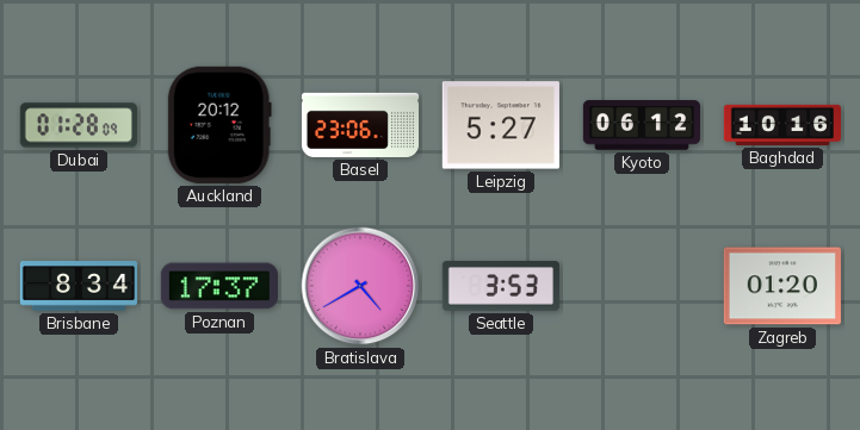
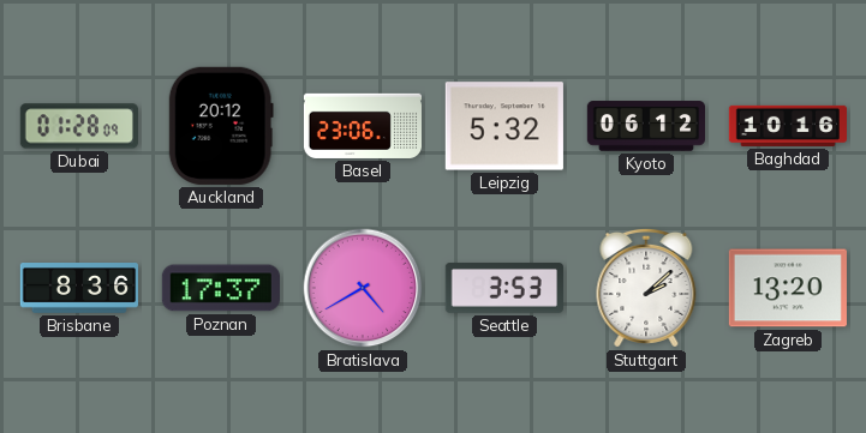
Leipzig: 5:27 -> 5:32
Brisbane: 8:34 -> 8:36
Stuttgart: none -> 2:08
Zagreb: 01:20 -> 13:20
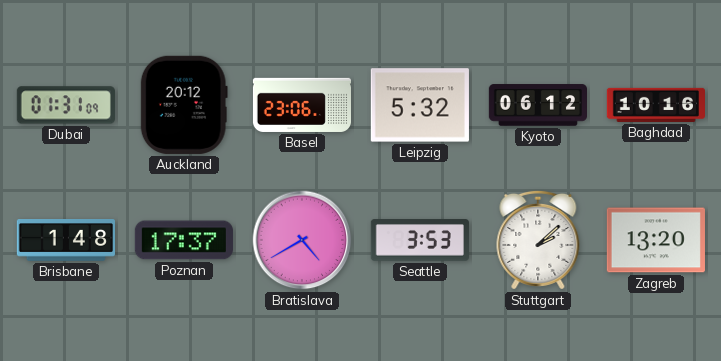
Dubai: 01:28 -> 01:31
Brisbane: 8:36 -> 1:48
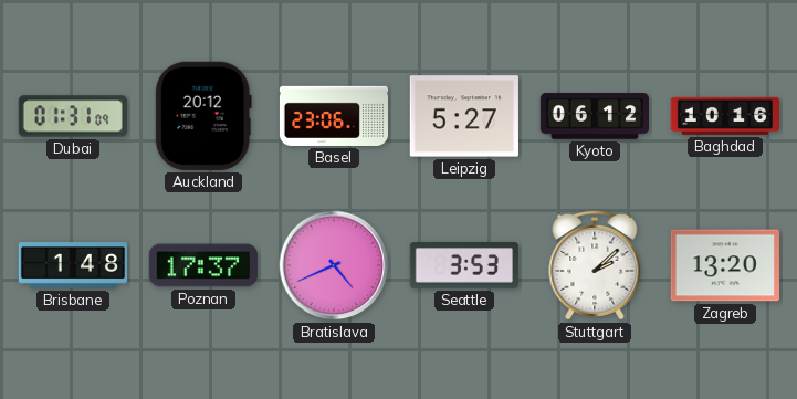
Leipzig: 5:32 -> 5:27
Bratislava: 4:40 -> 4:41
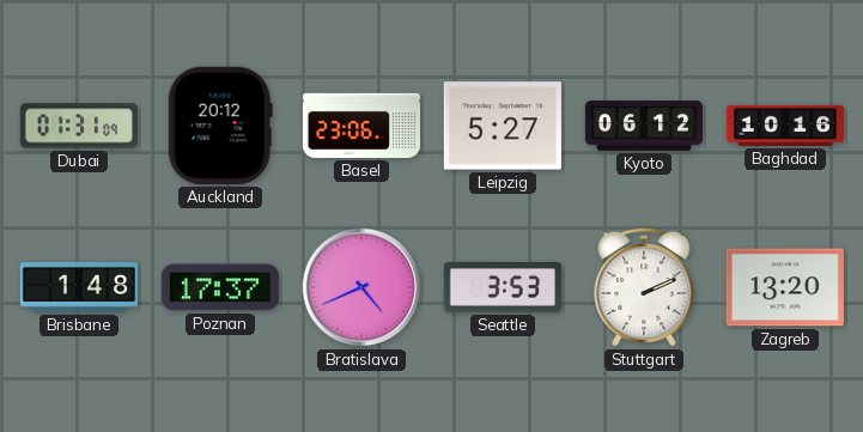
Stuttgart: 2:08 -> 2:11
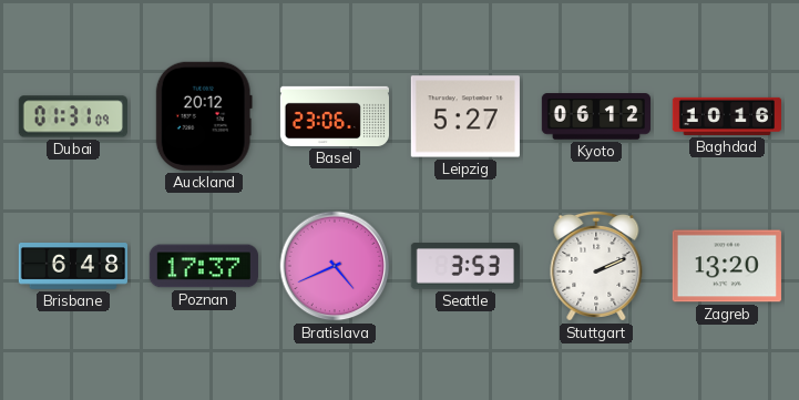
Brisbane: 1:48 -> 6:48
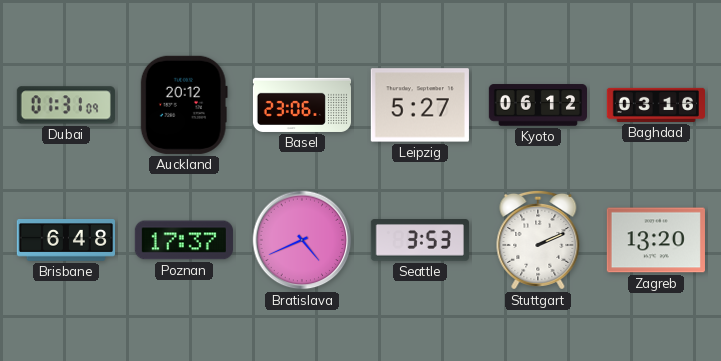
Baghdad: 10:16 -> 03:16
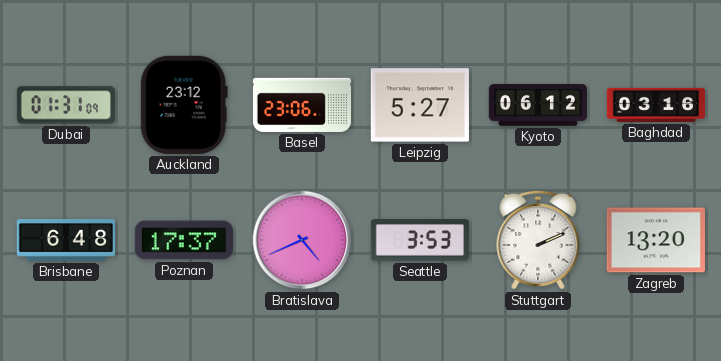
Auckland: 20:12 -> 23:12
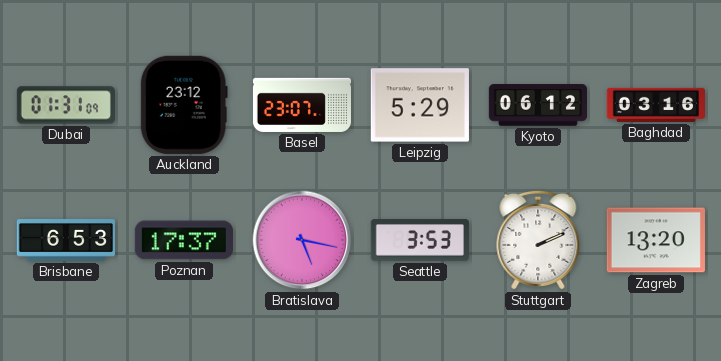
Basel: 23:06 -> 23:07
Leipzig: 5:27 -> 5:29
Brisbane: 6:48 -> 6:53
Bratislava: 4:41 -> 5:17
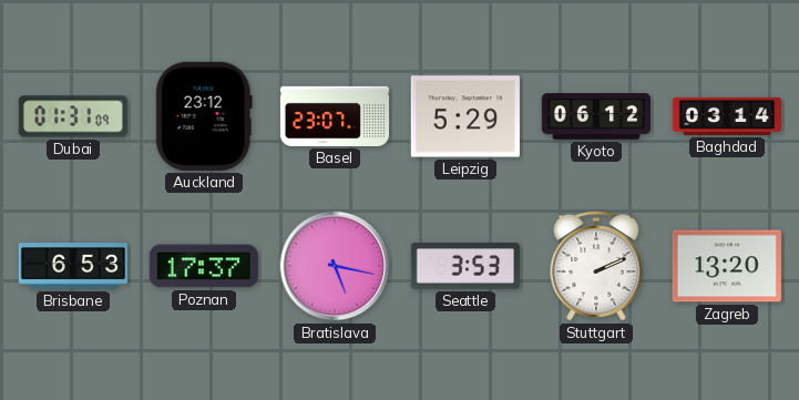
Baghdad: 03:16 -> 03:14
